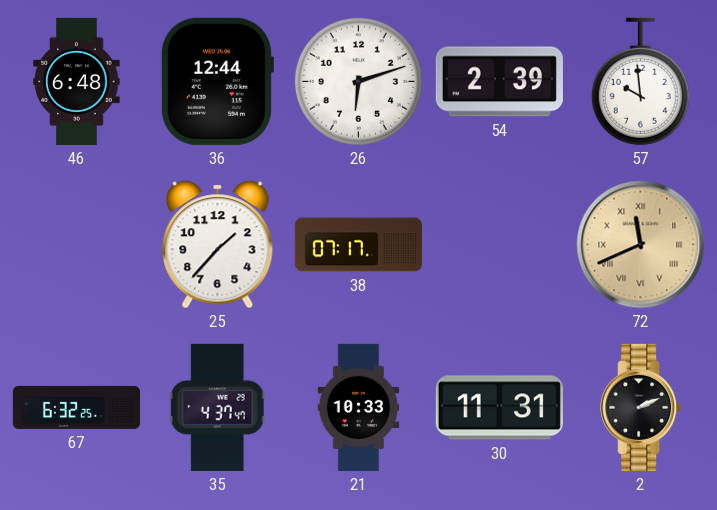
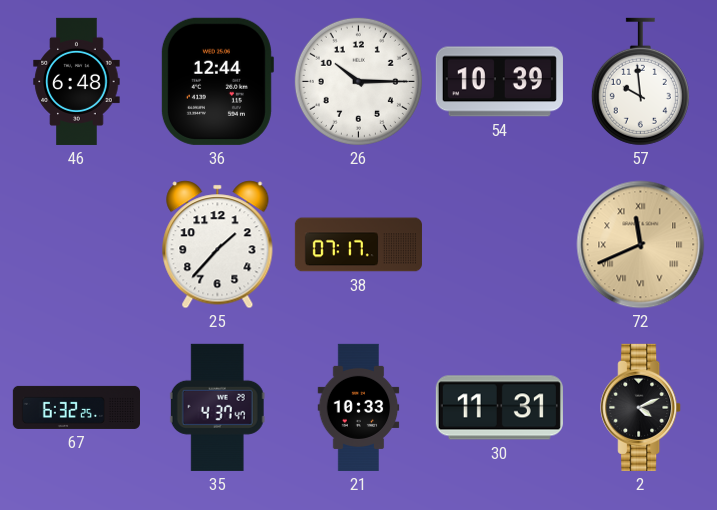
26: 6:12 -> 10:15
54: 2:39 -> 10:39
2: 2:11 -> 4:11
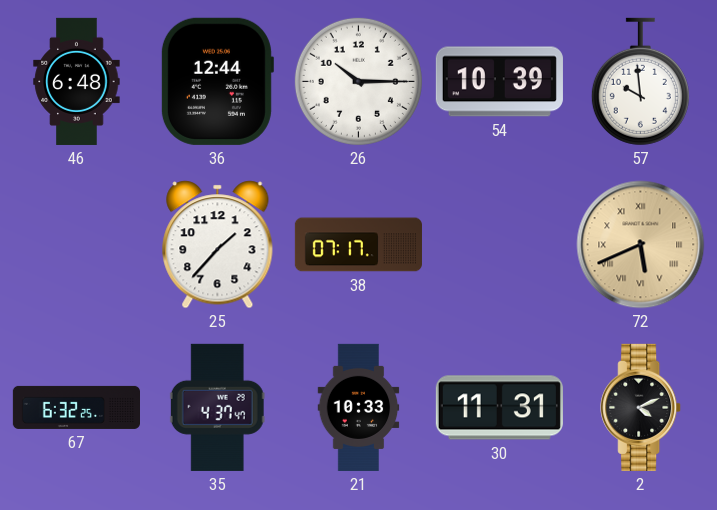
72: 11:41 -> 5:41
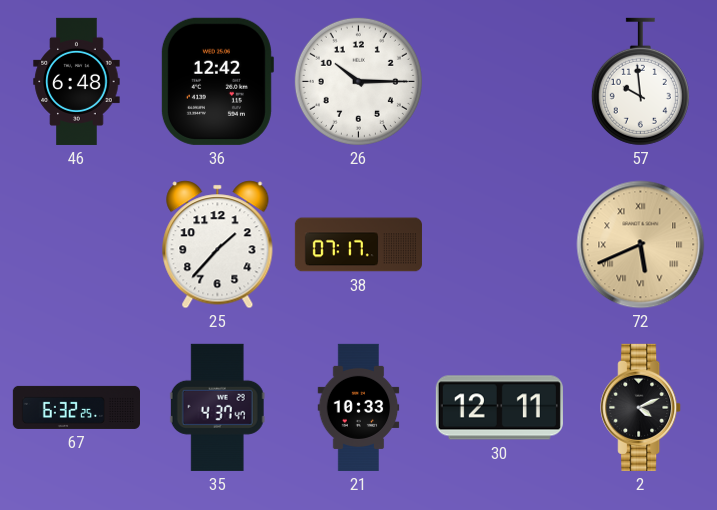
36: 12:44 -> 12:42
54: 10:39 -> none
30: 11:31 -> 12:11
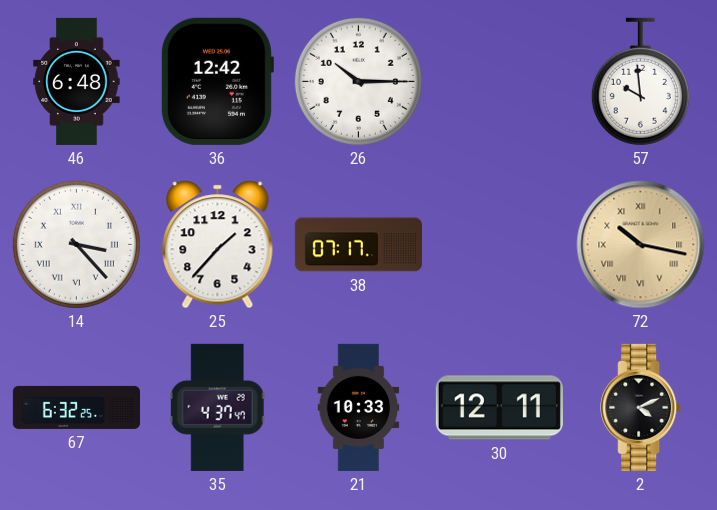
14: none -> 3:23
72: 5:41 -> 10:17
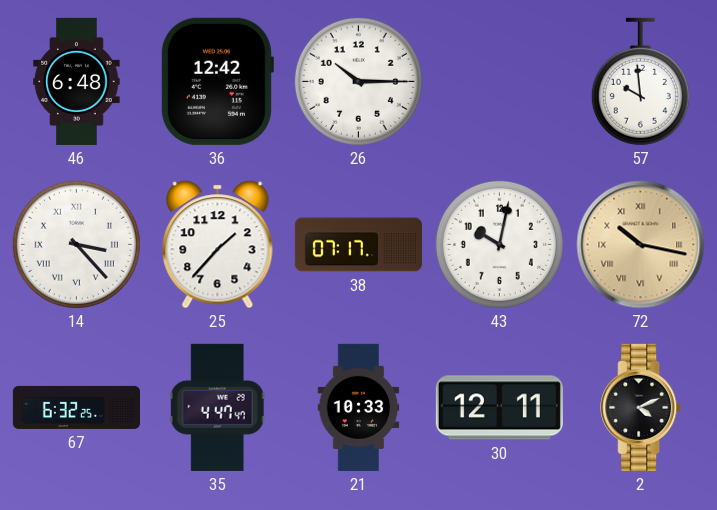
43: none -> 10:02
35: 4:37 -> 4:47
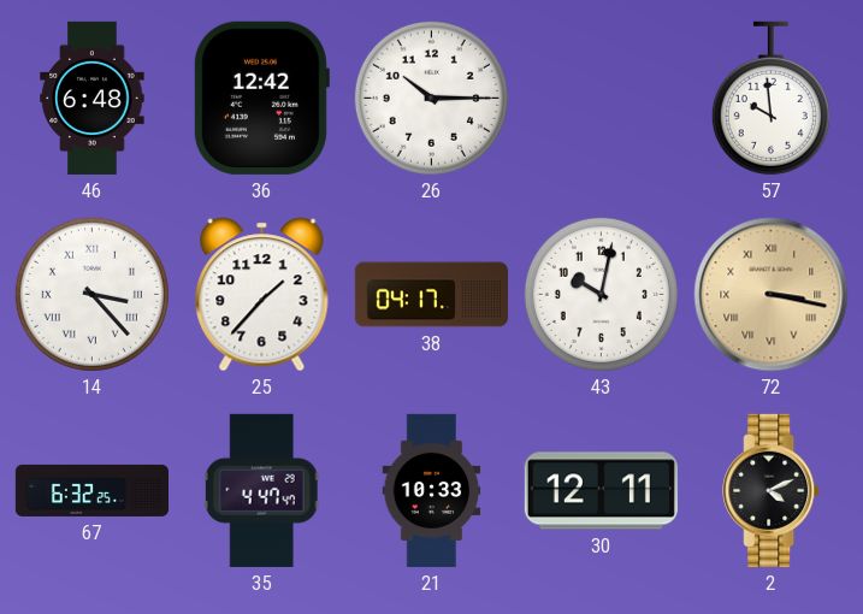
38: 07:17 -> 04:17
72: 10:17 -> 3:17
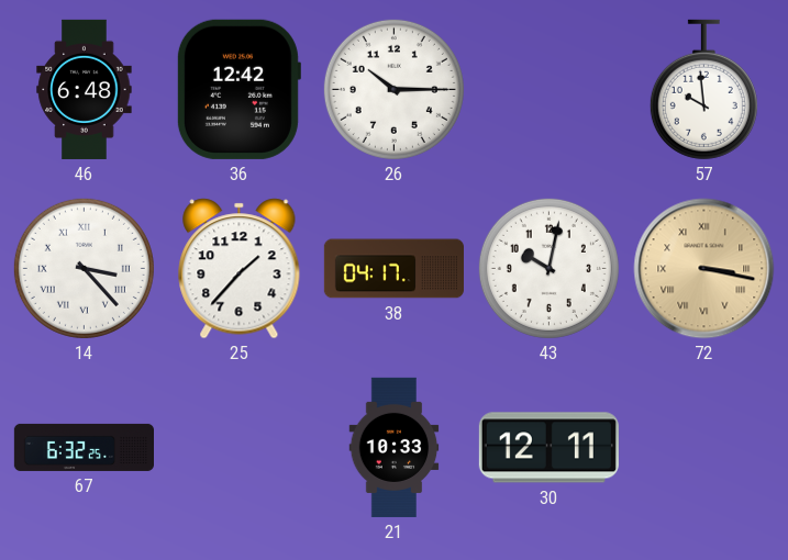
35: 4:47 -> none
2: 4:11 -> none
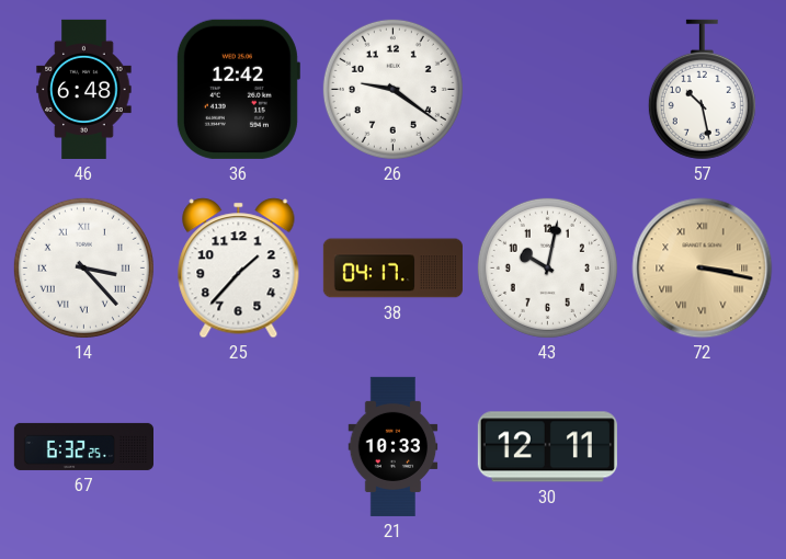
26: 10:15 -> 9:21
57: 9:59 -> 10:28
